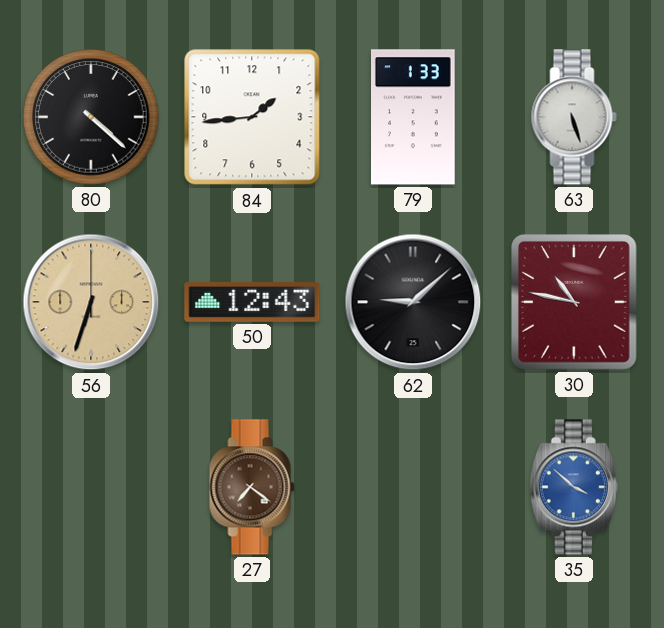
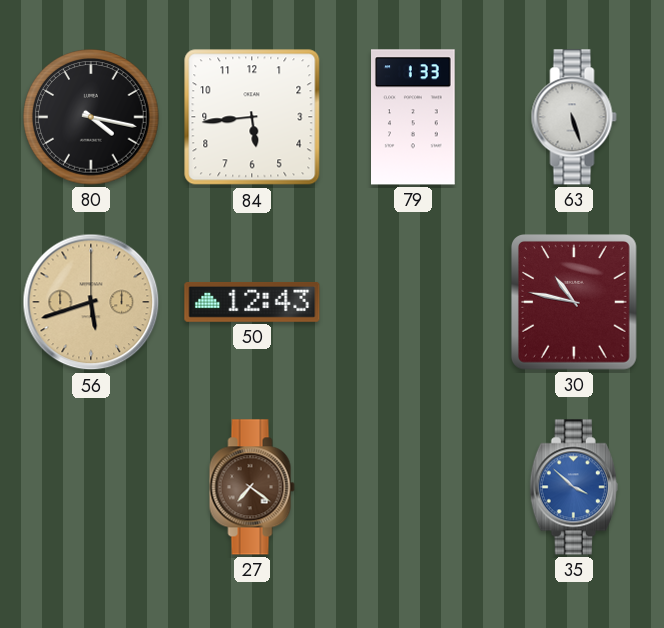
80: 4:22 -> 4:17
84: 1:44 -> 5:44
56: 6:33 -> 5:42
62: 9:08 -> none
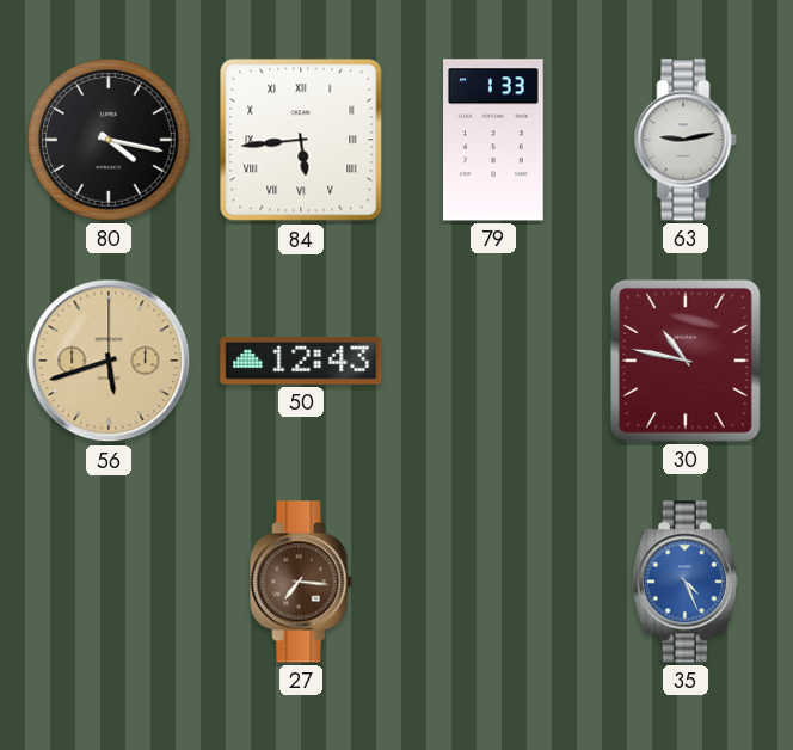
84 numerals: Arabic -> Roman
63: 5:27 -> 9:13
27: 7:21 -> 7:16
35: 3:52 -> 4:26
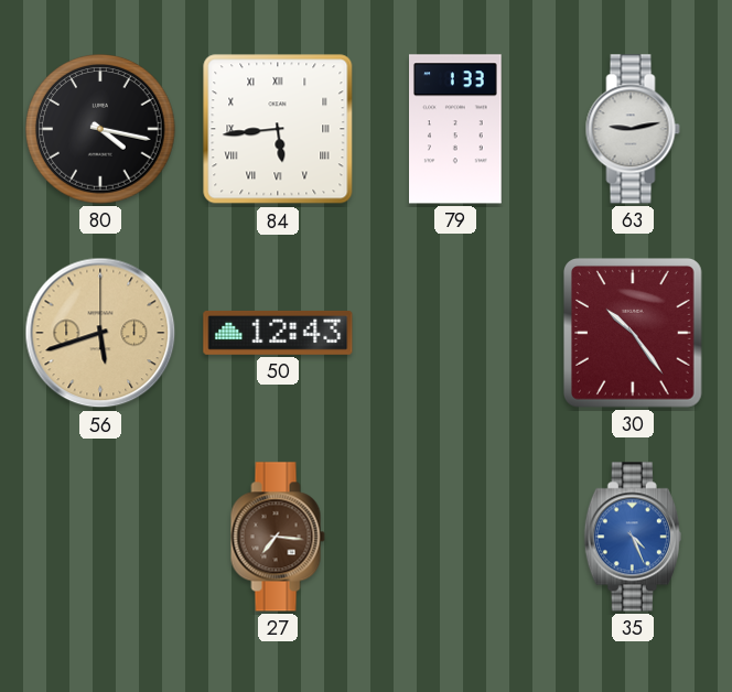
30: 10:47 -> 10:24
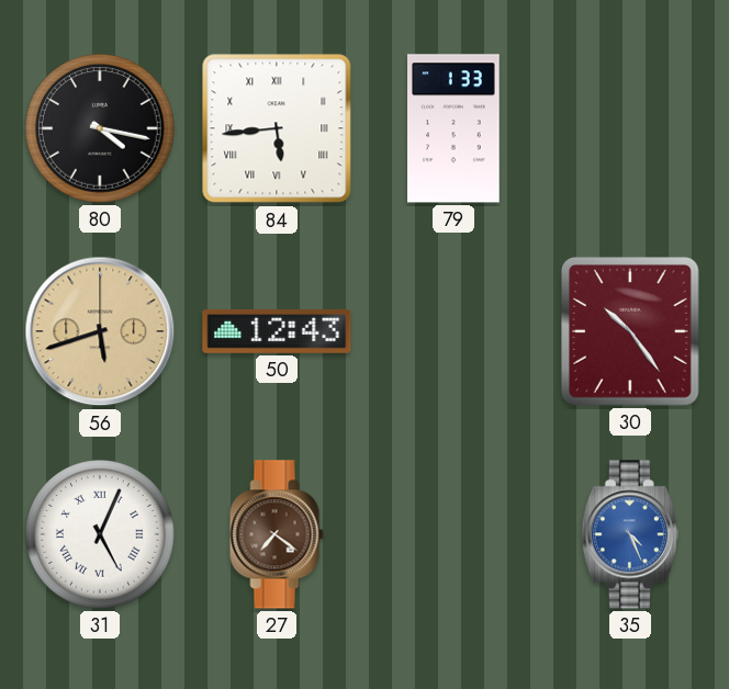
63: 9:13 -> none
31: none -> 5:04
27: 7:16 -> 7:21
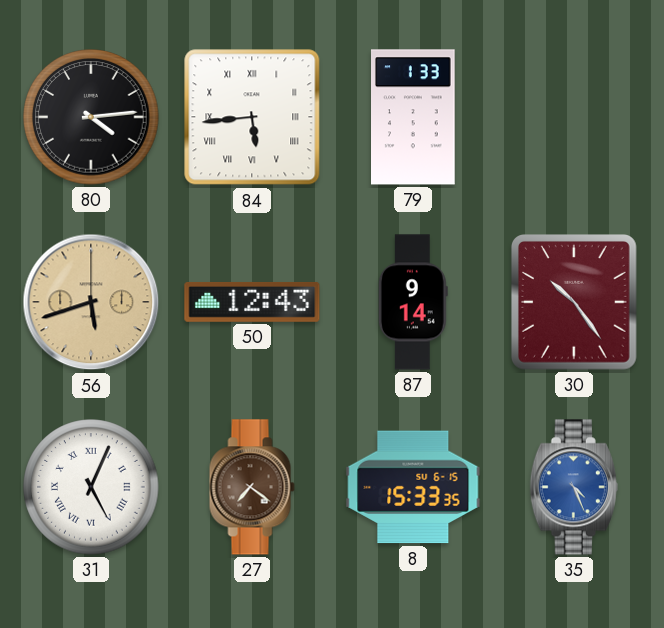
80: 4:17 -> 4:14
87: none -> 9:14
8: none -> 15:33
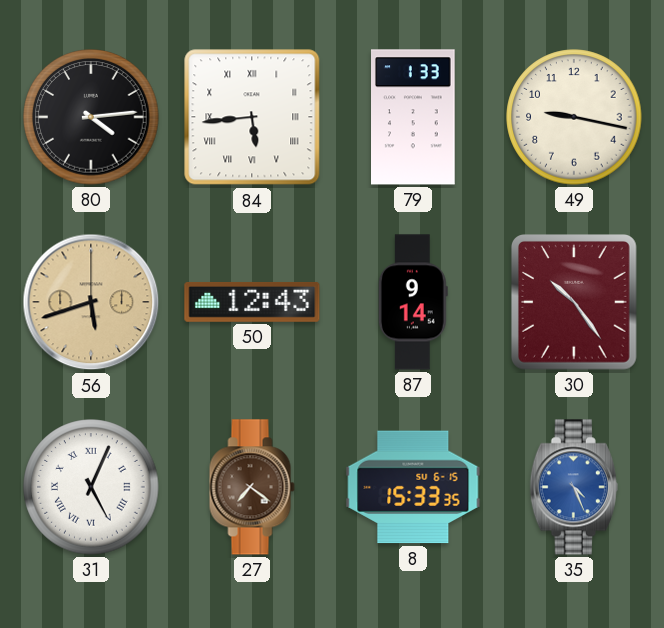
49: none -> 9:17
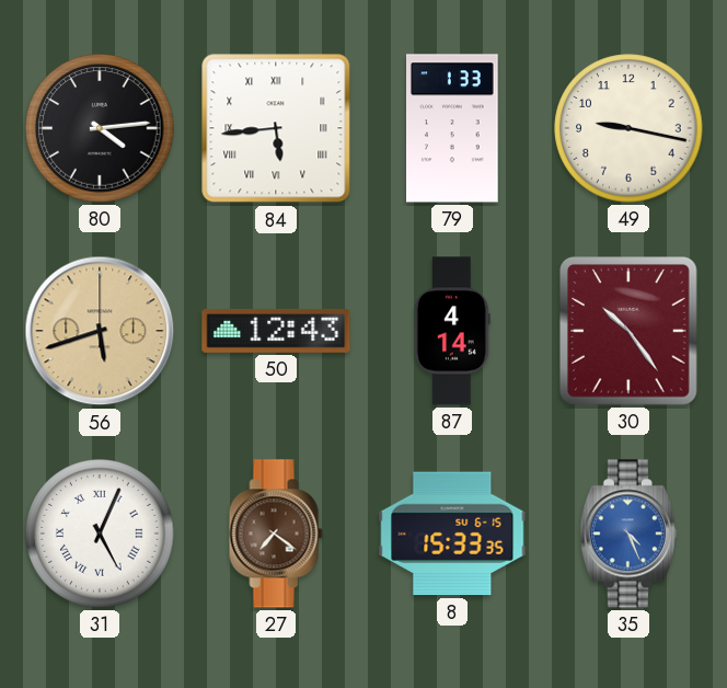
87: 9:14 -> 4:14
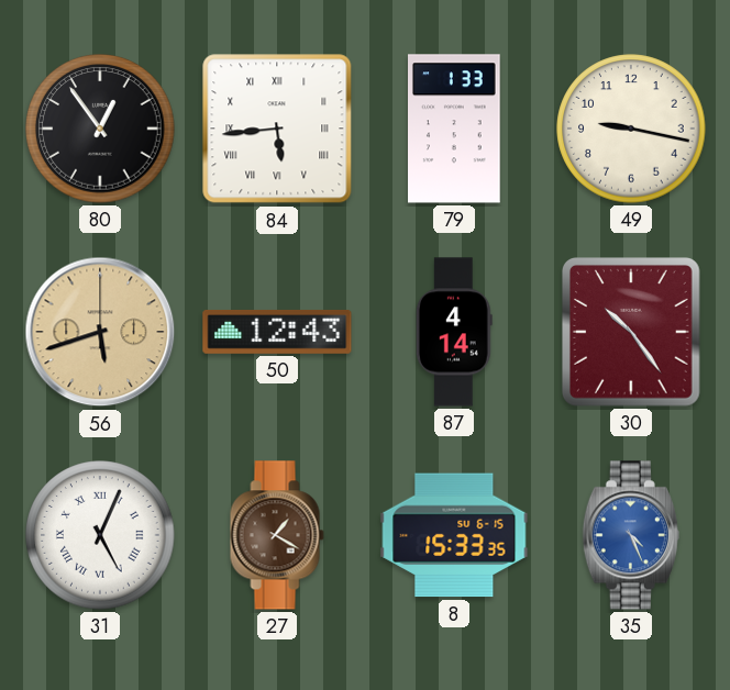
80: 4:14 -> 12:54
27: 7:21 -> 1:20
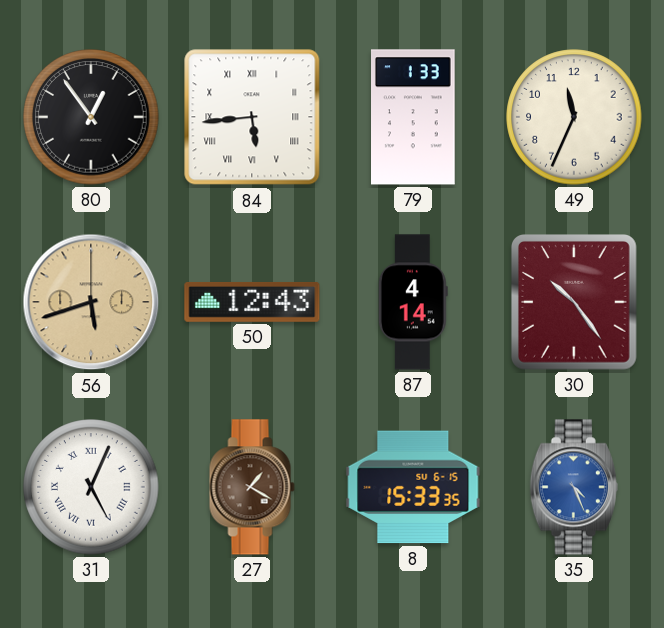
49: 9:17 -> 11:34
